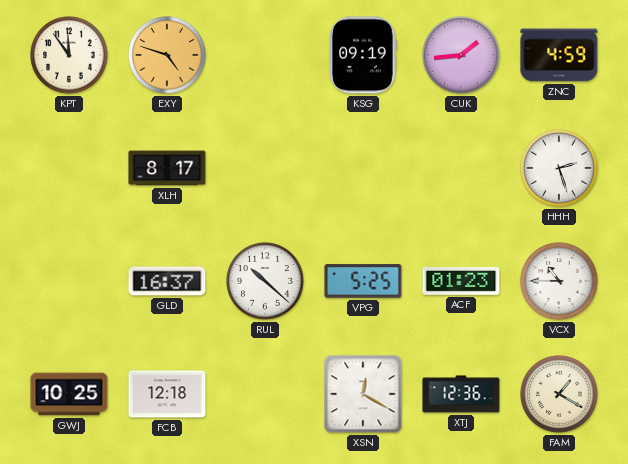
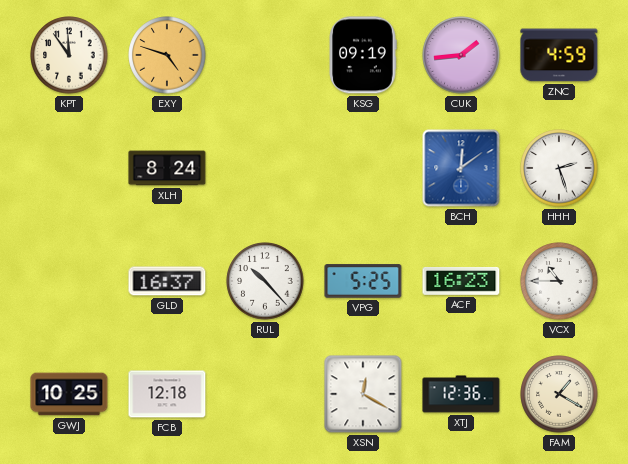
XLH: 8:17 -> 8:24
BCH: none -> 12:09
RUL: 10:22 -> 10:23
ACF: 01:23 -> 16:23
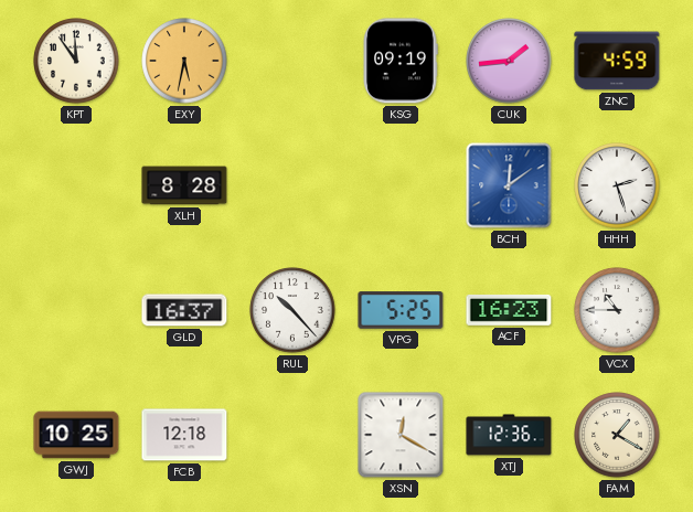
EXY: 4:48 -> 5:32
XLH: 8:24 -> 8:28
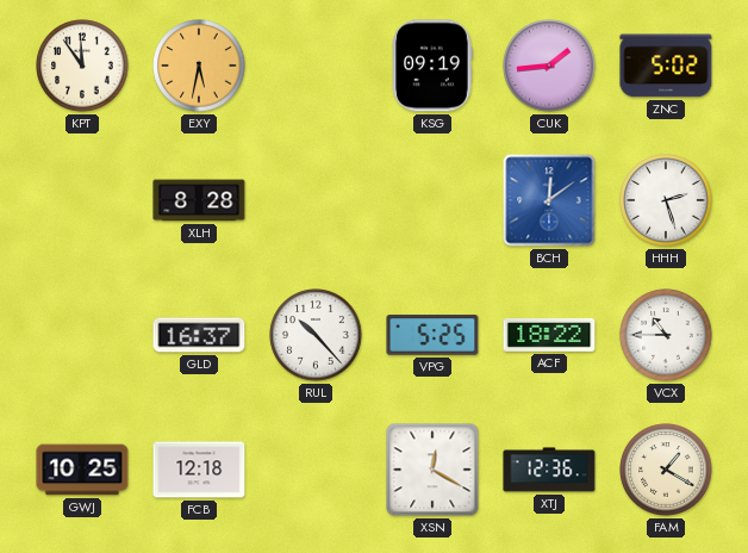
ZNC: 4:59 -> 5:02
ACF: 16:23 -> 18:22
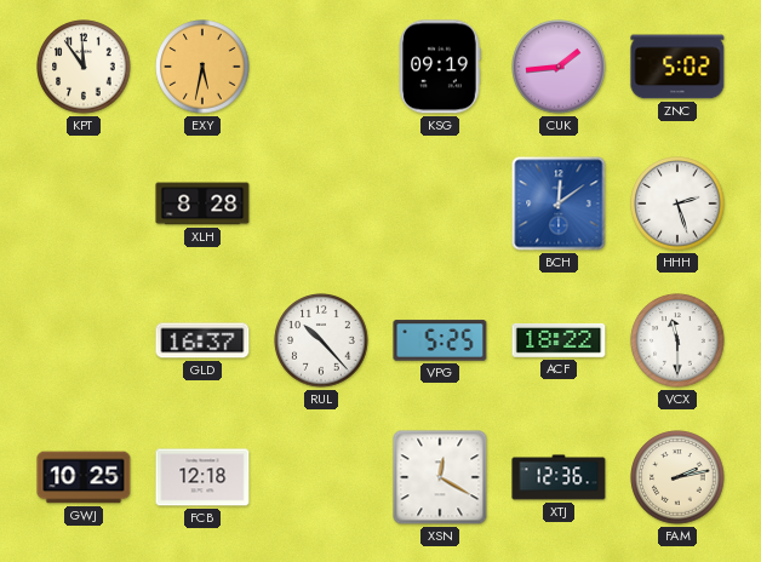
VCX: 10:45 -> 11:30
FAM: 1:20 -> 2:13
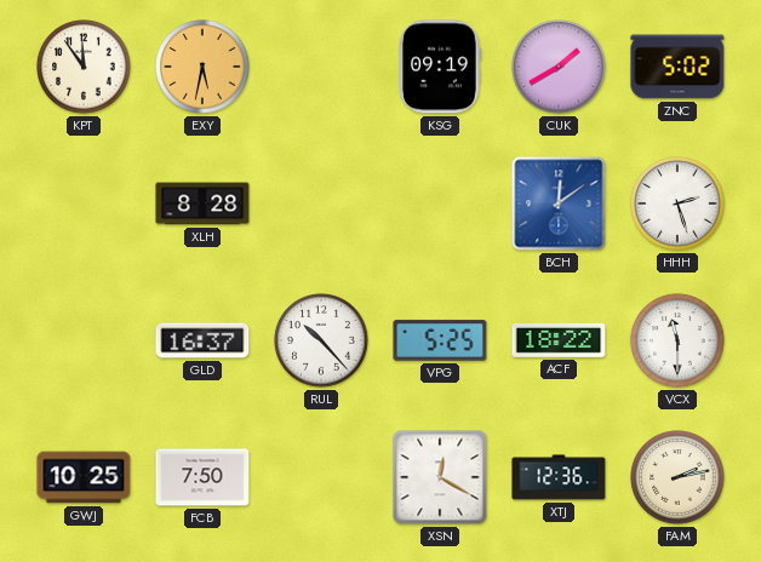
CUK: 1:44 -> 1:40
FCB: 12:18 -> 7:50
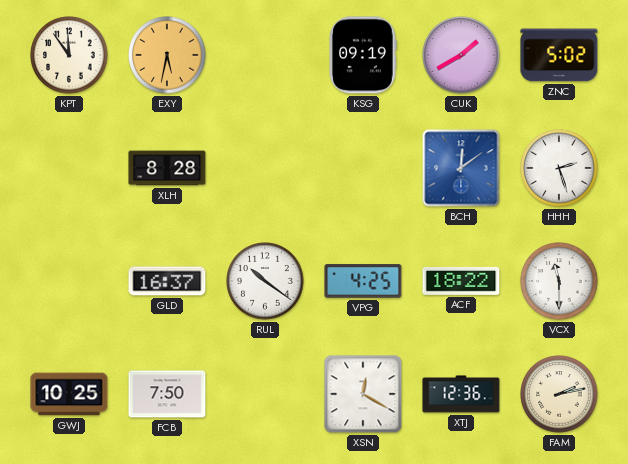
RUL: 10:23 -> 10:21
VPG: 5:25 -> 4:25
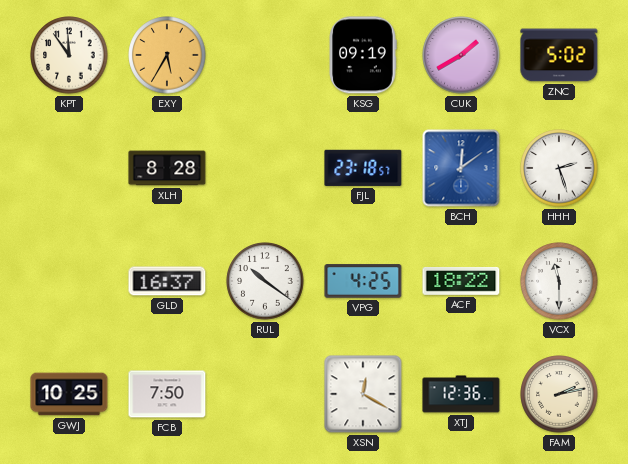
EXY: 5:32 -> 5:35
FJL: none -> 23:18
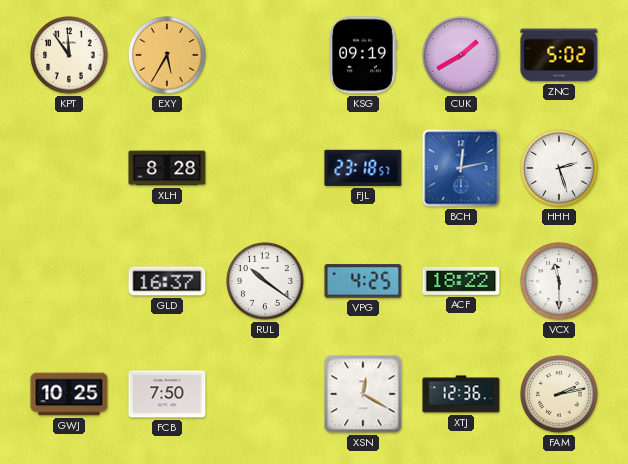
BCH: 12:09 -> 12:13
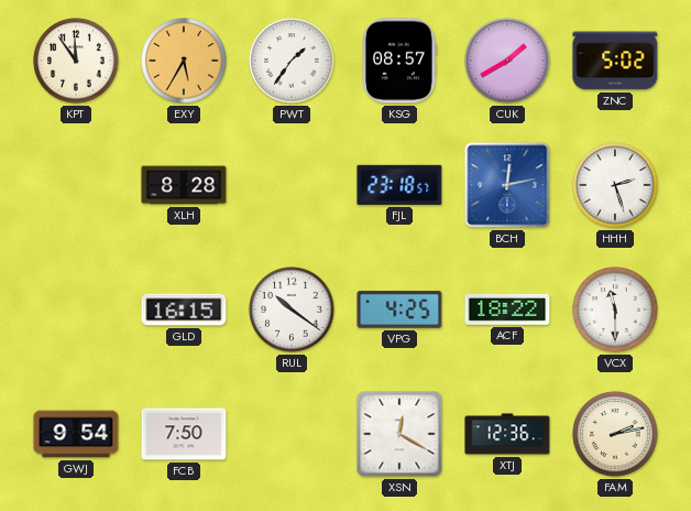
PWT: none -> 1:36
KSG: 09:19 -> 08:57
GLD: 16:37 -> 16:15
GWJ: 10:25 -> 9:54
